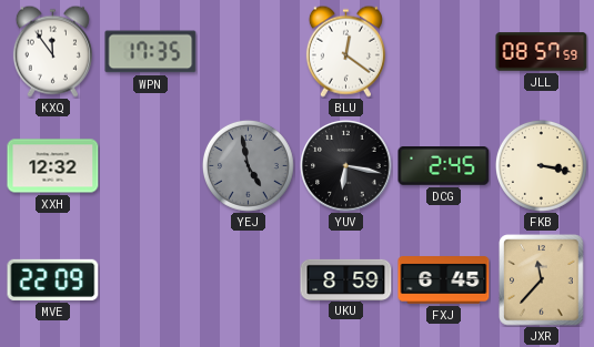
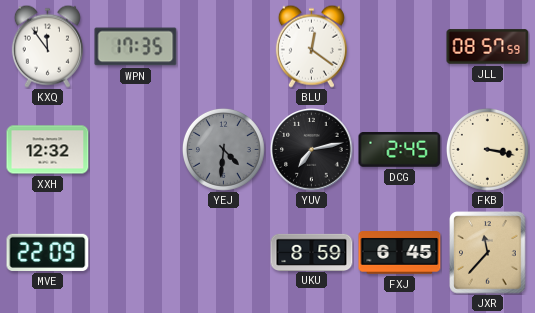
YEJ: 4:58 -> 4:31
YUV: 6:17 -> 7:13
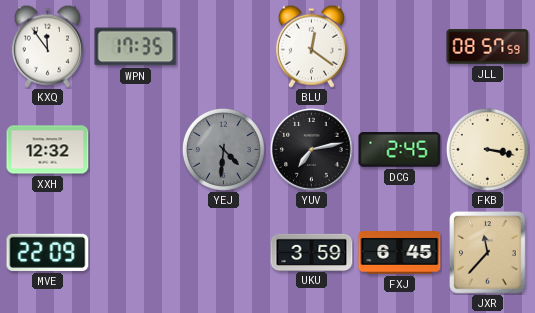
UKU: 8:59 -> 3:59
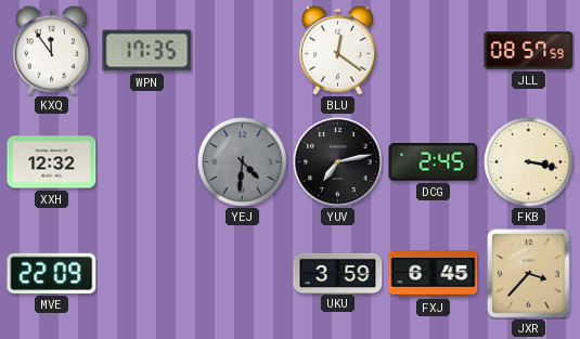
JXR: 11:37 -> 3:37
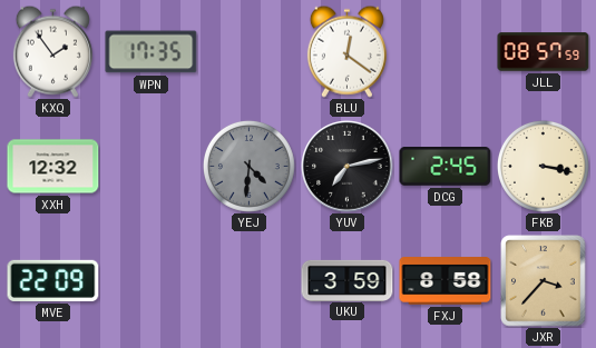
KXQ: 11:54 -> 1:54
FXJ: 6:45 -> 8:58
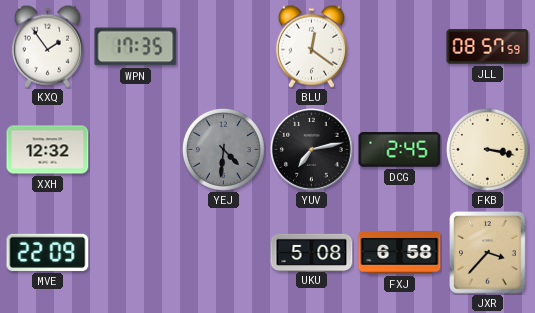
UKU: 3:59 -> 5:08
FXJ: 8:58 -> 6:58
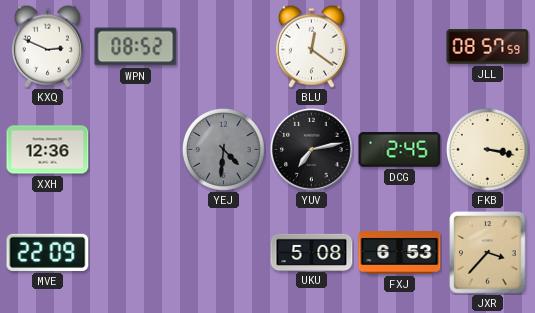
KXQ: 1:54 -> 2:49
WPN: 17:35 -> 08:52
XXH: 12:32 -> 12:36
FXJ: 6:58 -> 6:53
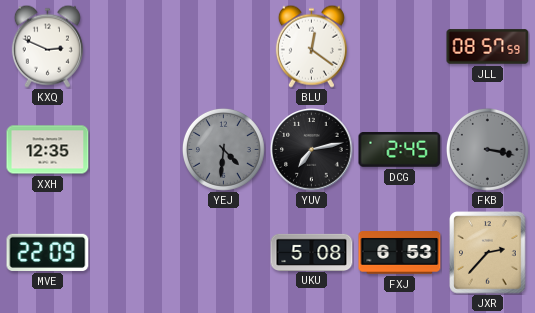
WPN: 08:52 -> none
XXH: 12:36 -> 12:35
FKB dial: cream -> grey
JXR: 3:37 -> 2:37
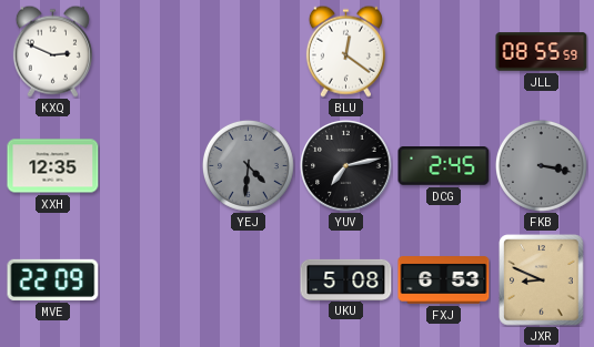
JLL: 08:57 -> 08:55
JXR: 2:37 -> 8:49
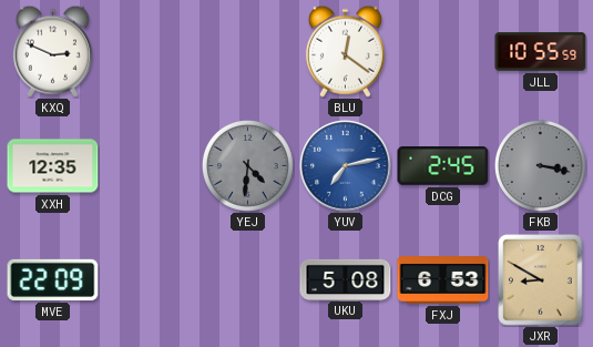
JLL: 08:55 -> 10:55
YUV dial: black -> blue
JXR: 8:49 -> 8:50
